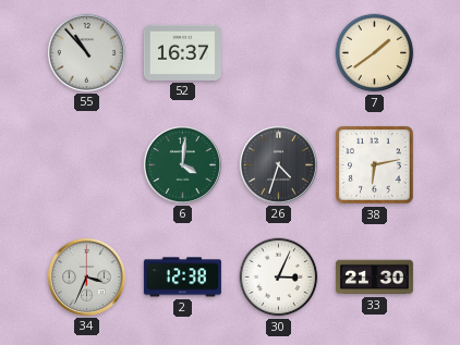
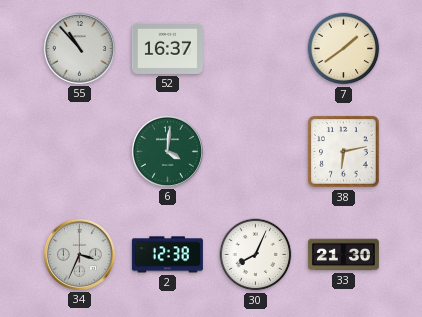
26: 4:33 -> none
30: 3:04 -> 8:04
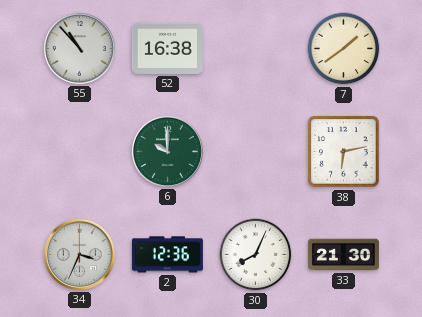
52: 16:37 -> 16:38
6: 4:01 -> 10:00
2: 12:38 -> 12:36
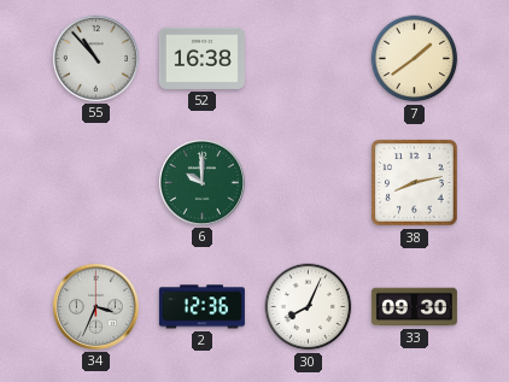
38: 6:13 -> 8:13
33: 21:30 -> 09:30
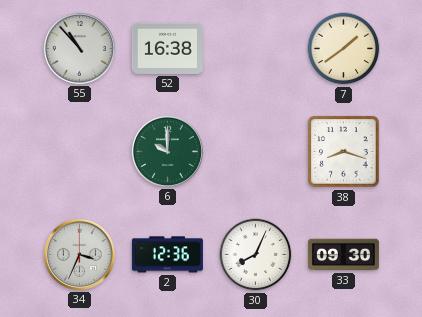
38: 8:13 -> 8:18
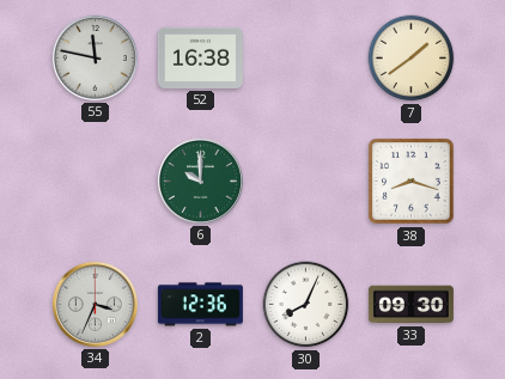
55: 10:53 -> 11:47
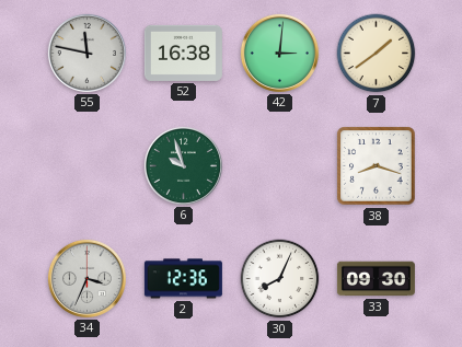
42: none -> 3:01
6: 10:00 -> 9:57
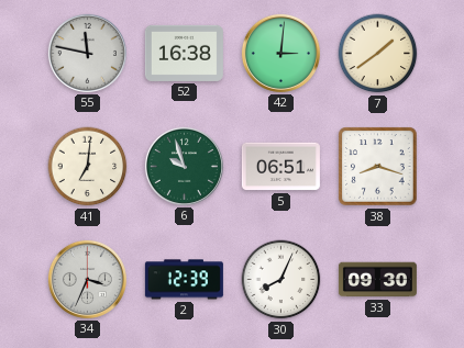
41: none -> 7:01
5: none -> 06:51
2: 12:36 -> 12:39
